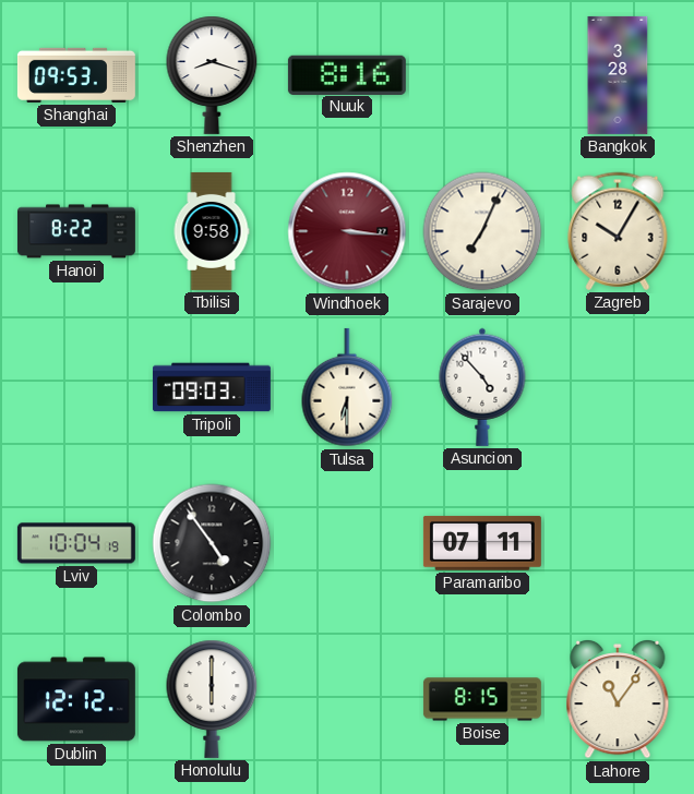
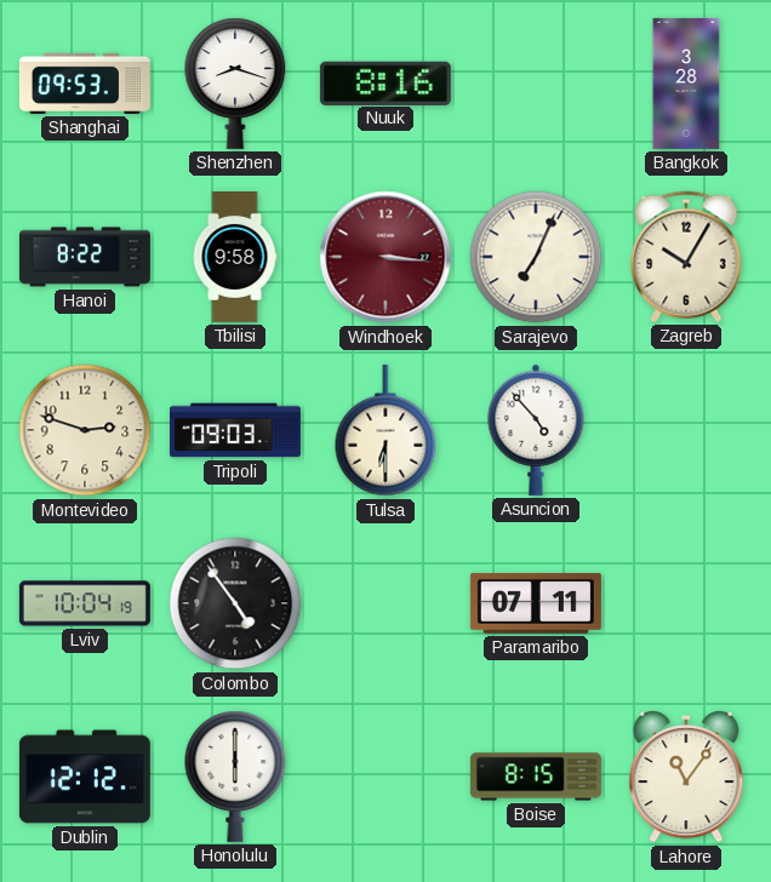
Montevideo: none -> 2:48
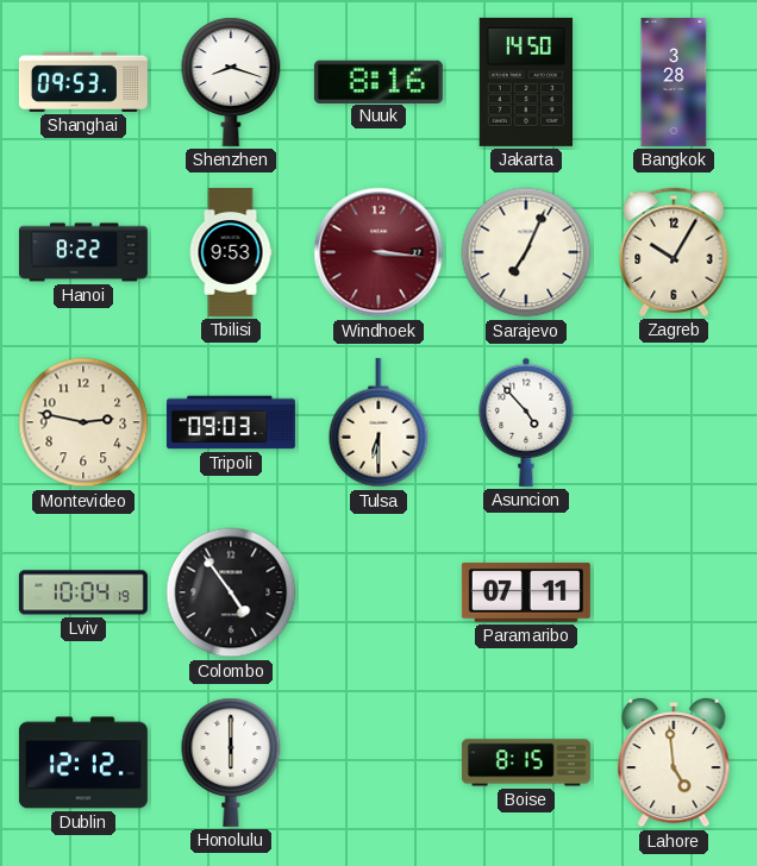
Jakarta: none -> 14:50
Tbilisi: 9:58 -> 9:53
Montevideo: 2:48 -> 2:47
Lahore: 11:06 -> 4:59
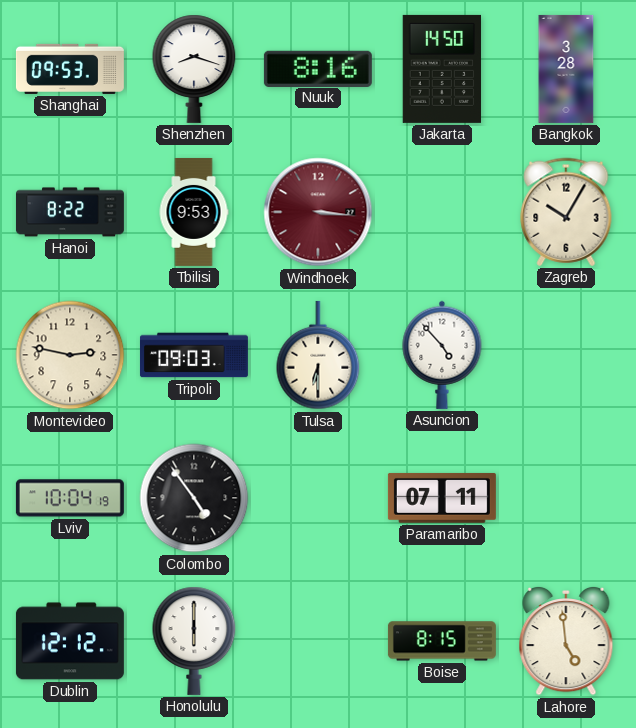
Sarajevo: 7:04 -> none
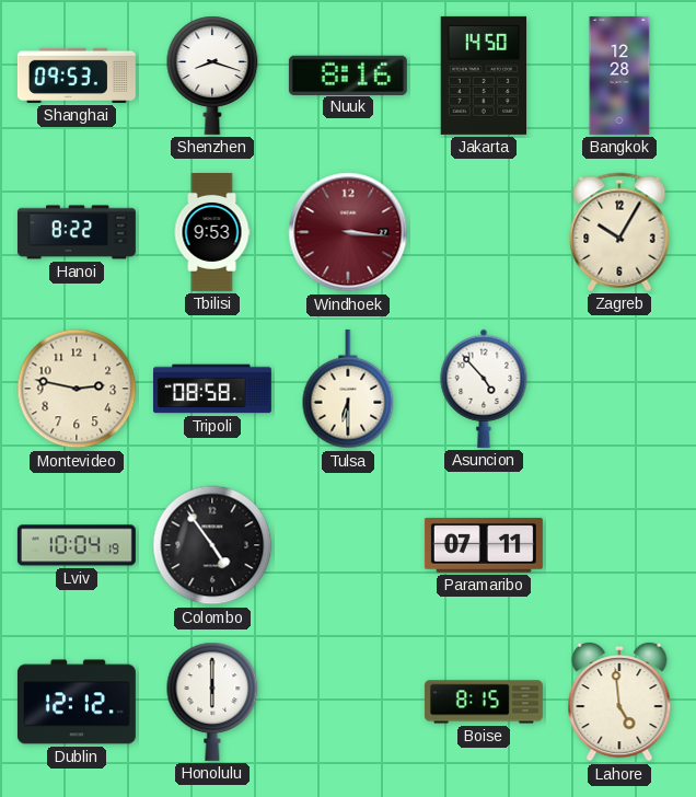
Bangkok: 3:28 -> 12:28
Tripoli: 09:03 -> 08:58
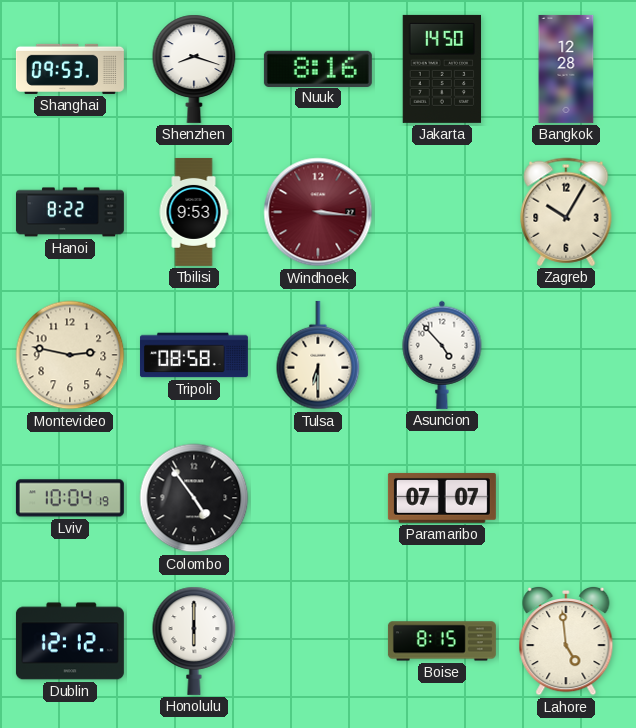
Paramaribo: 07:11 -> 07:07
